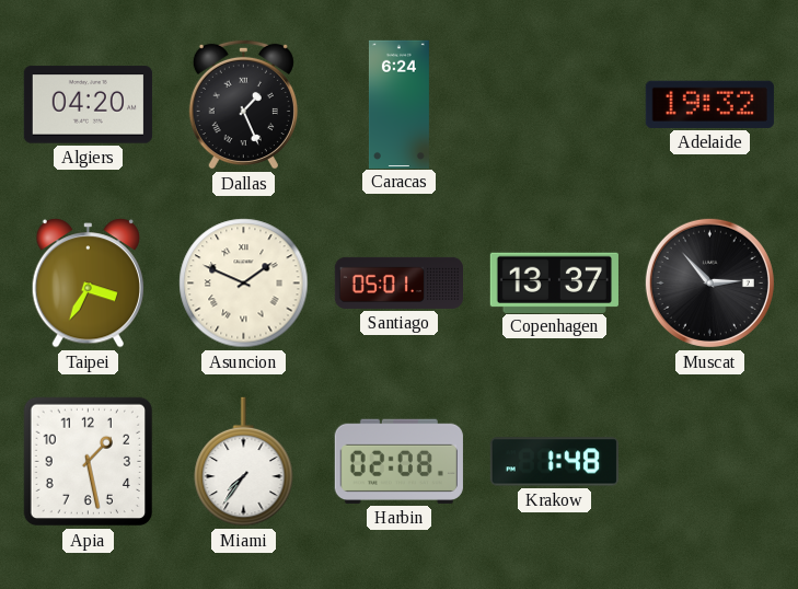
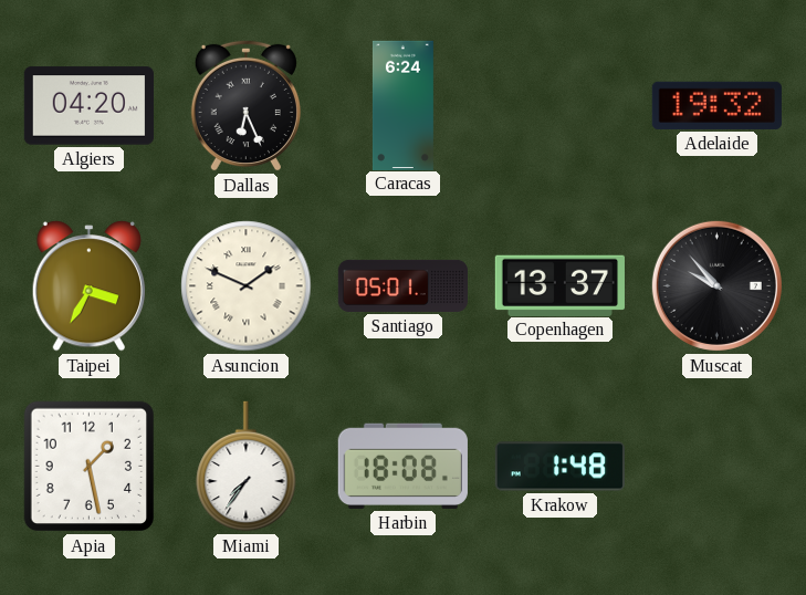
Dallas: 1:26 -> 6:26
Muscat: 2:53 -> 9:53
Harbin: 02:08 -> 18:08
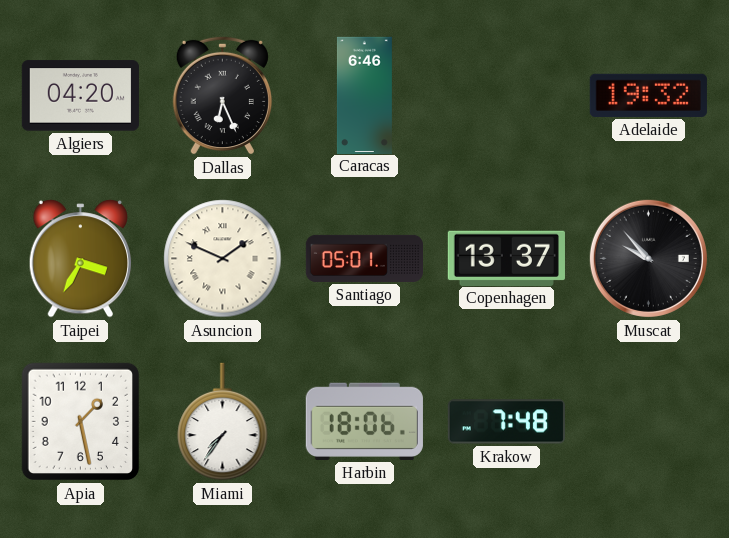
Caracas: 6:24 -> 6:46
Harbin: 18:08 -> 18:06
Krakow: 1:48 -> 7:48
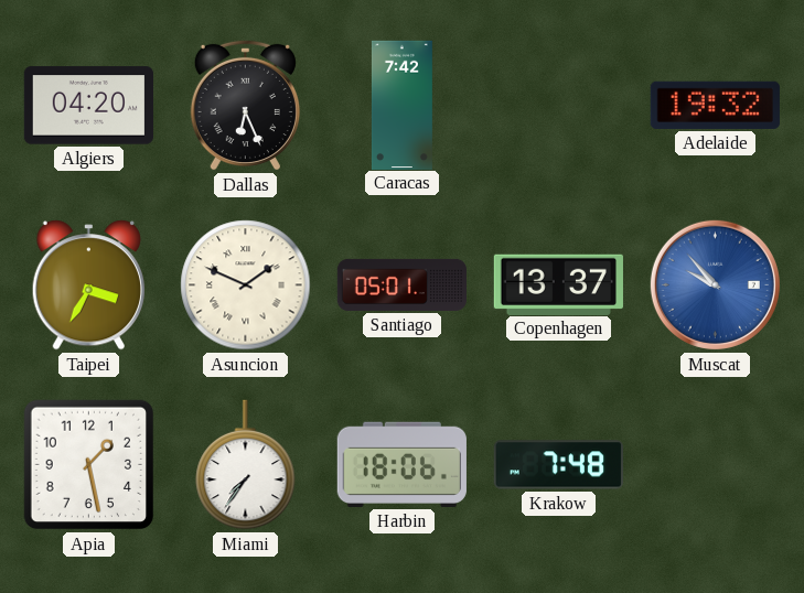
Caracas: 6:46 -> 7:42
Muscat dial: black -> blue
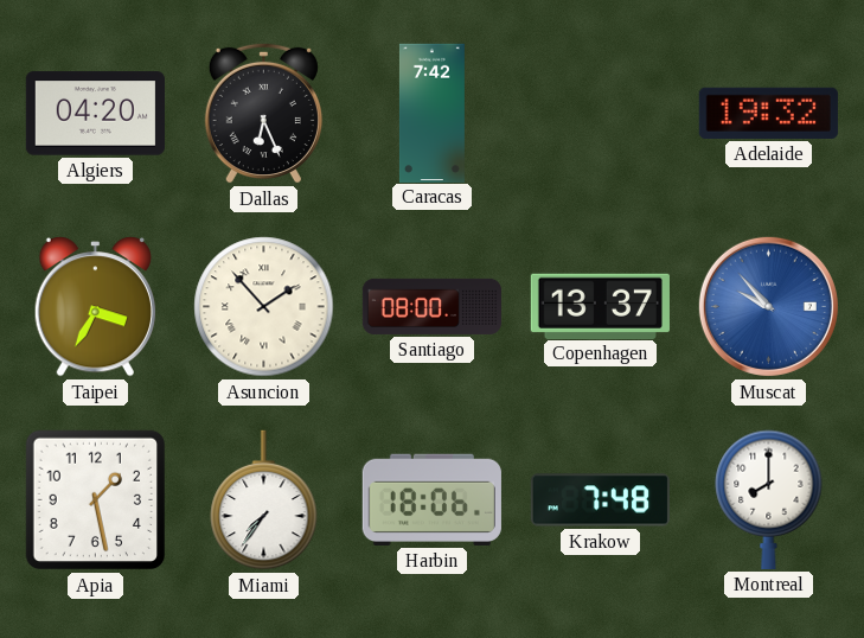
Asuncion: 1:49 -> 1:53
Santiago: 05:01 -> 08:00
Montreal: none -> 8:00
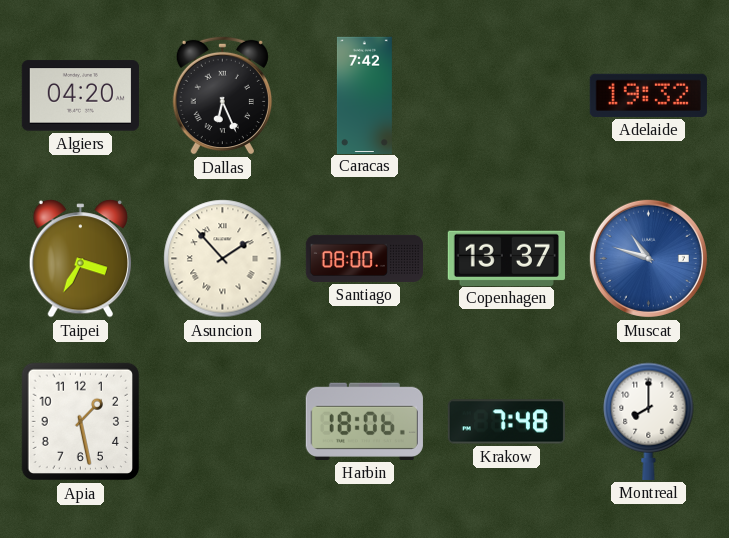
Muscat: 9:53 -> 10:48
Miami: 7:36 -> none
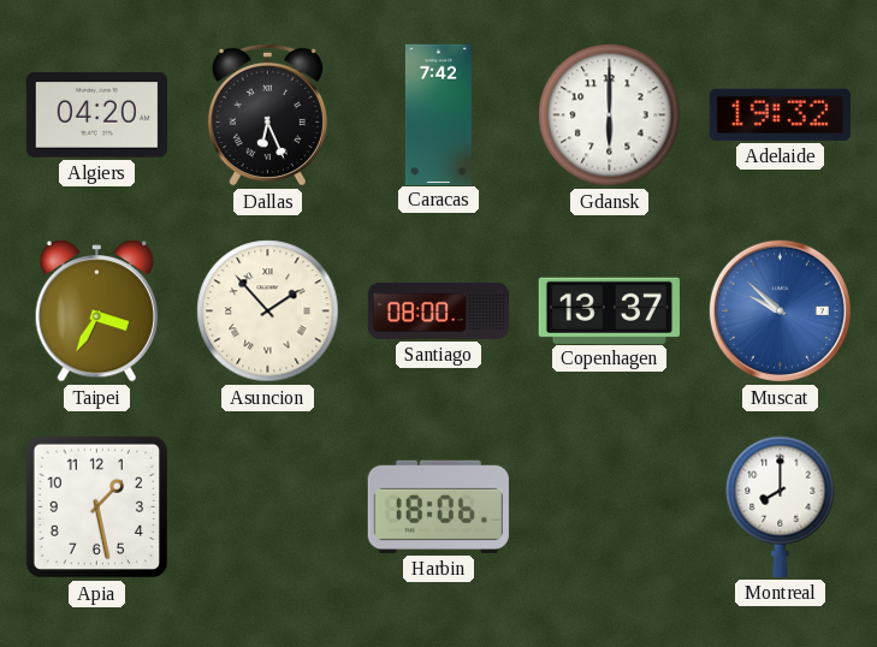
Gdansk: none -> 6:00
Muscat: 10:48 -> 9:52
Krakow: 7:48 -> none
